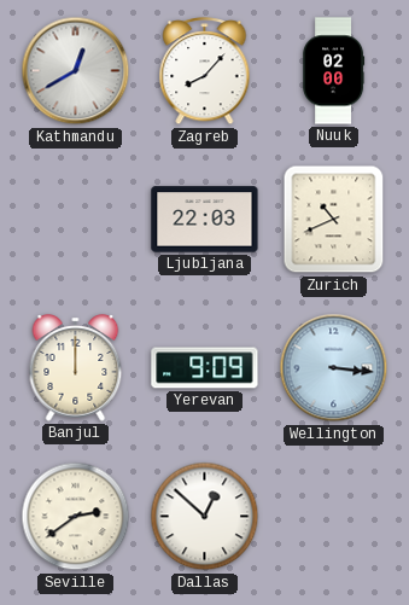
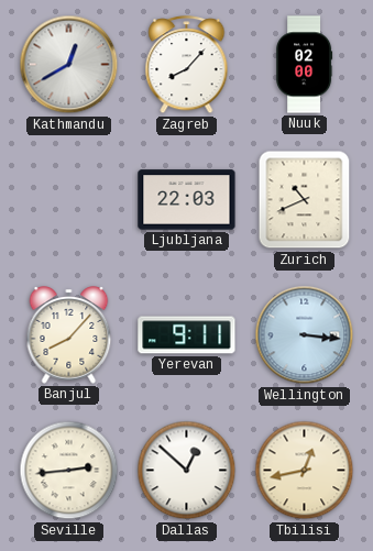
Banjul: 12:00 -> 8:07
Yerevan: 9:09 -> 9:11
Seville: 2:39 -> 2:44
Tbilisi: none -> 12:43
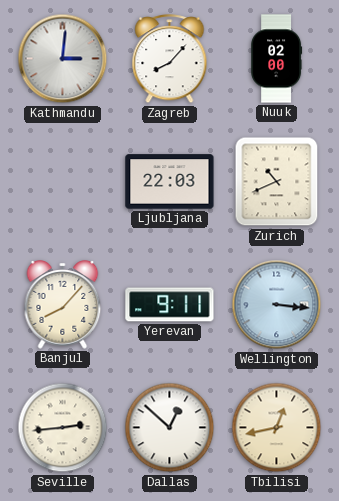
Kathmandu: 12:40 -> 3:01
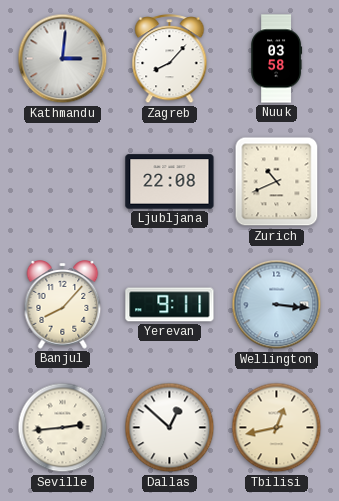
Nuuk: 02:00 -> 03:58
Ljubljana: 22:03 -> 22:08
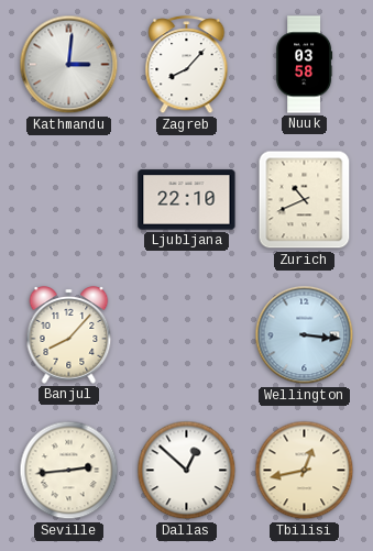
Ljubljana: 22:08 -> 22:10
Yerevan: 9:11 -> none
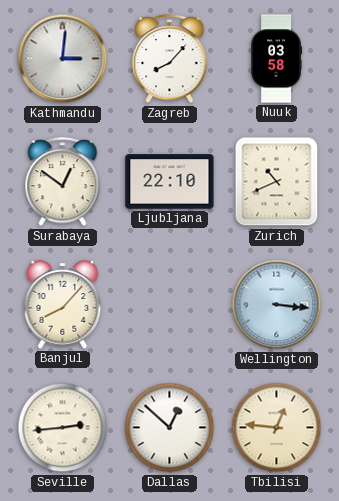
Surabaya: none -> 12:51
Tbilisi: 12:43 -> 12:46
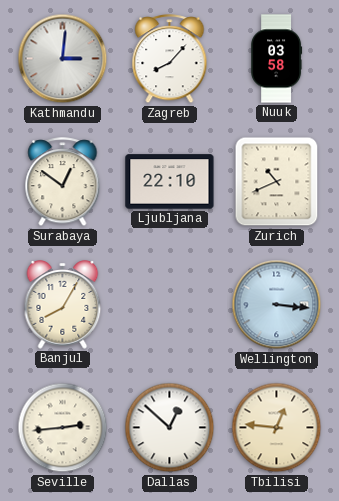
Banjul: 8:07 -> 8:05
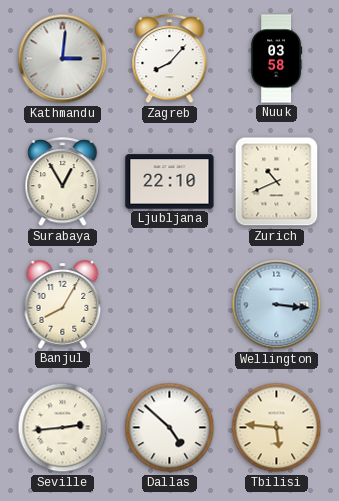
Surabaya: 12:51 -> 12:55
Dallas: 12:52 -> 4:52
Tbilisi: 12:46 -> 5:46
